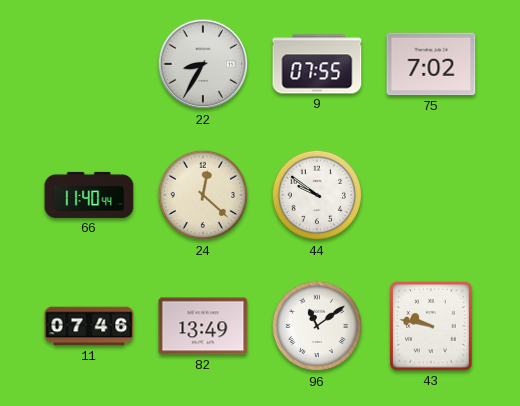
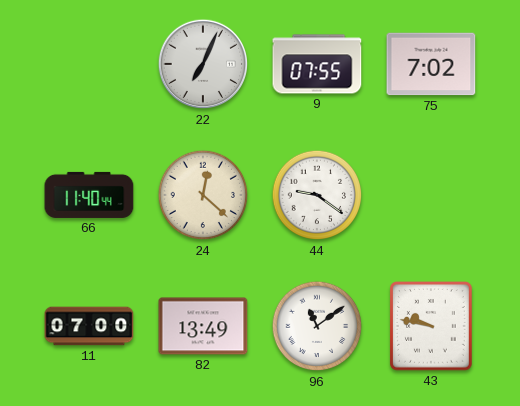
22: 8:35 -> 7:04
44: 9:51 -> 9:21
11: 07:46 -> 07:00
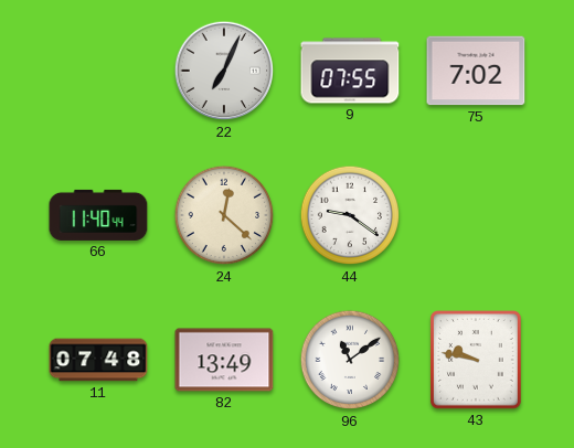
11: 07:00 -> 07:48
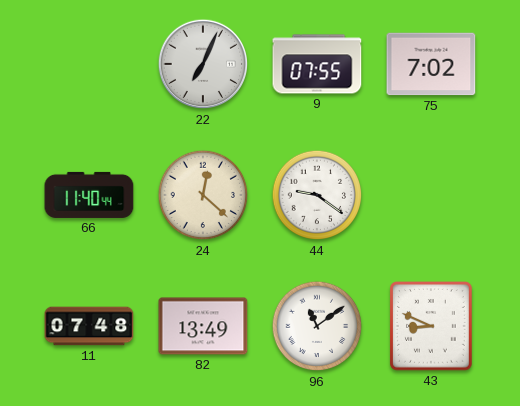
43: 9:47 -> 8:49
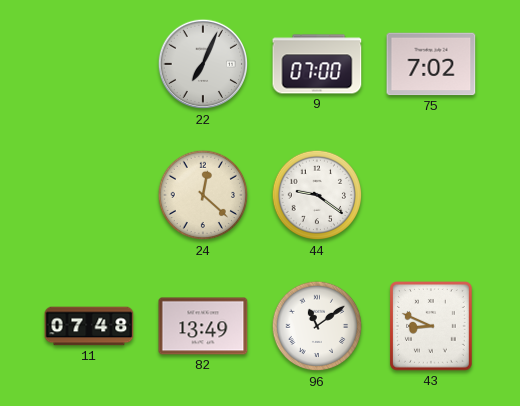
9: 07:55 -> 07:00
66: 11:40 -> none
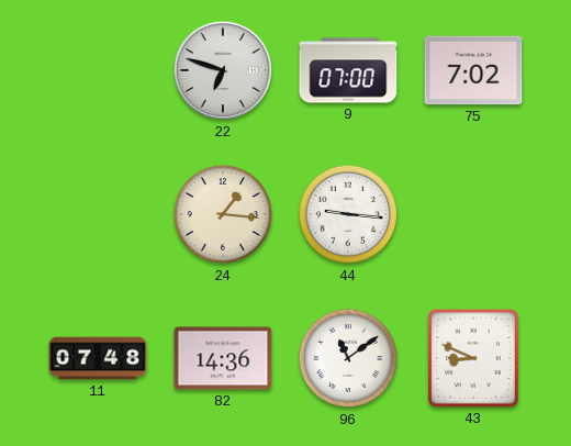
22: 7:04 -> 6:48
24: 12:22 -> 1:16
44: 9:21 -> 9:16
82: 13:49 -> 14:36
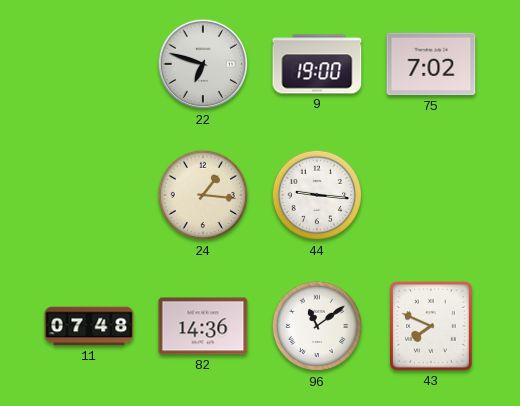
9: 07:00 -> 19:00
43: 8:49 -> 7:49
